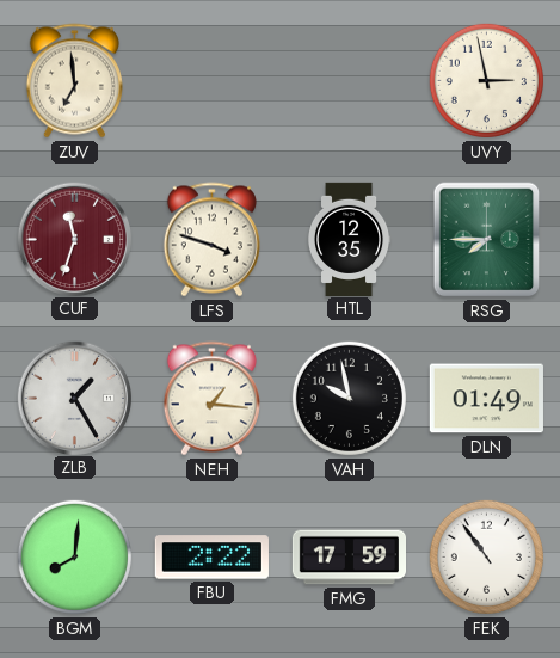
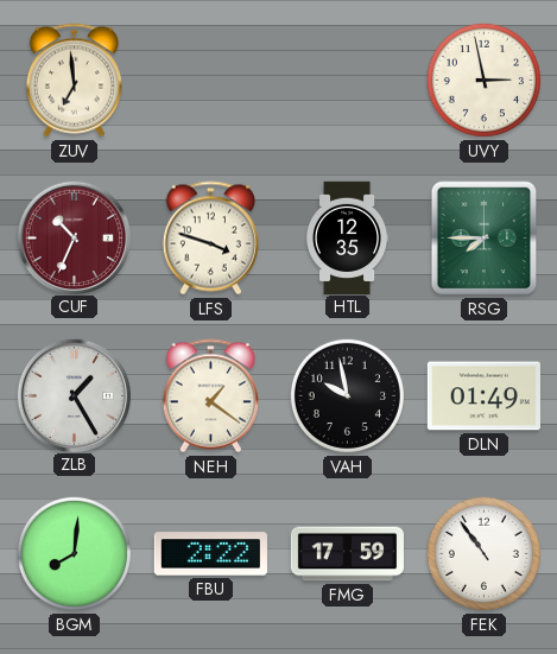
CUF: 11:33 -> 10:34
NEH: 1:16 -> 1:21
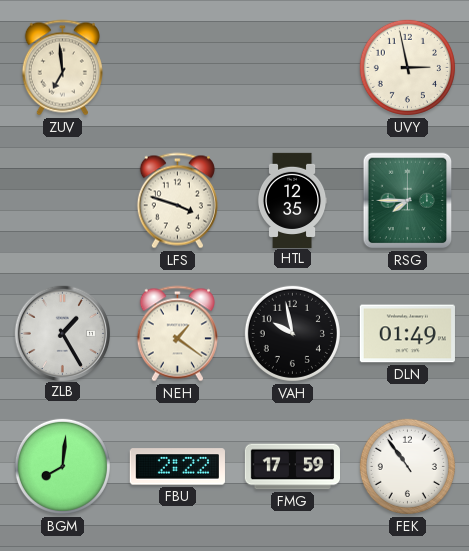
CUF: 10:34 -> none
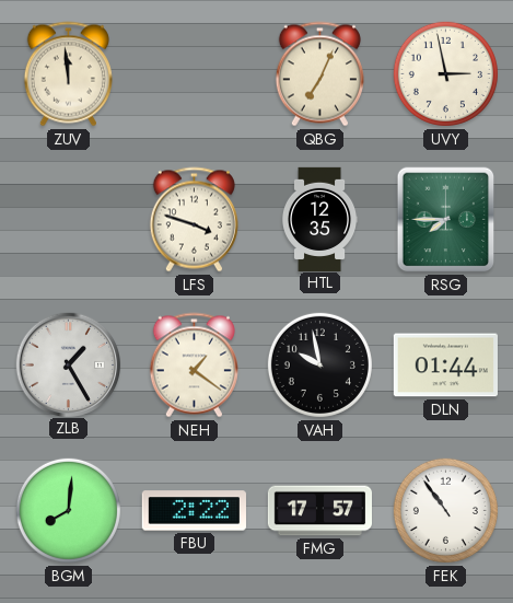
ZUV: 6:59 -> 11:59
QBG: none -> 7:04
DLN: 01:49 -> 01:44
FMG: 17:59 -> 17:57
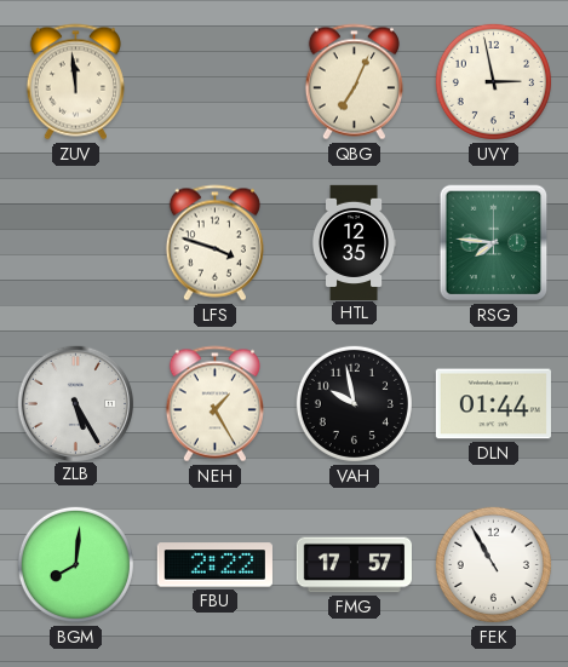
RSG: 7:45 -> 7:46
ZLB: 1:25 -> 5:25
NEH: 1:21 -> 1:25
FEK: 10:54 -> 10:55
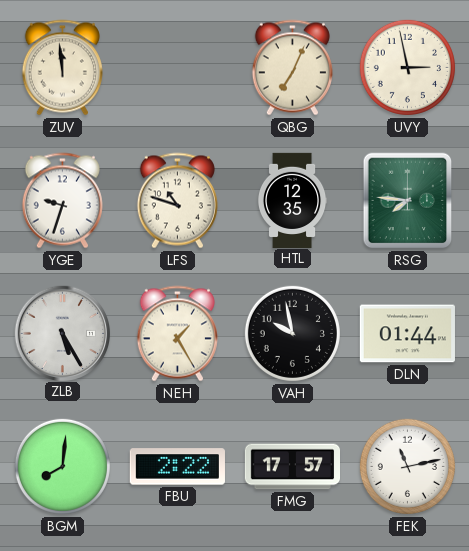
YGE: none -> 9:33
LFS: 3:48 -> 10:48
FEK: 10:55 -> 11:13
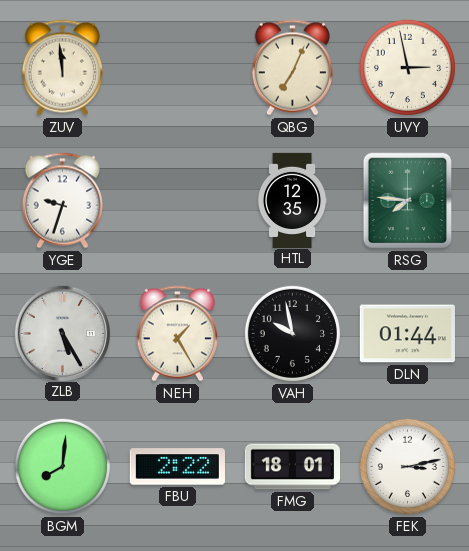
LFS: 10:48 -> none
FMG: 17:57 -> 18:01
FEK: 11:13 -> 3:13
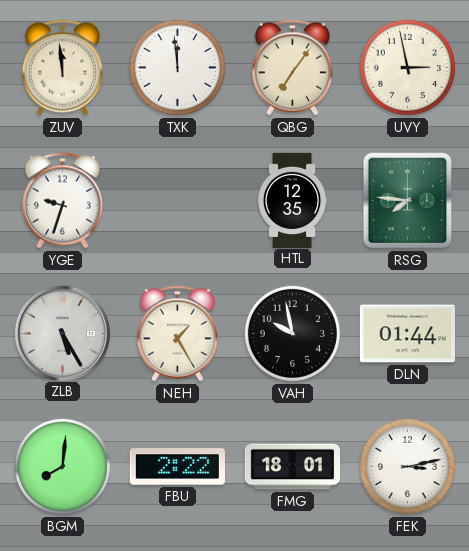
TXK: none -> 11:59
QBG: 7:04 -> 7:06
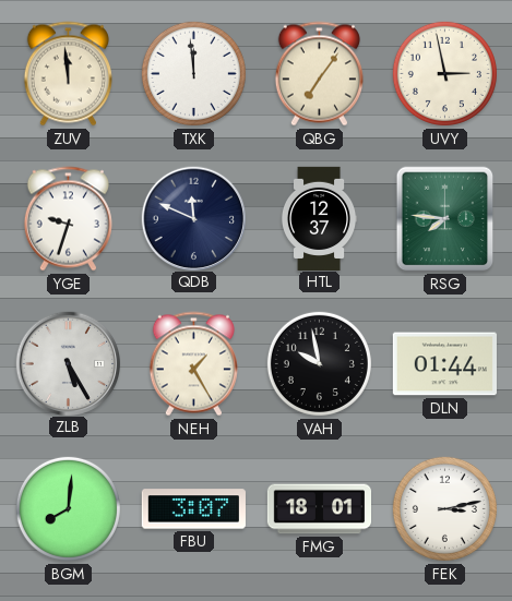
QDB: none -> 11:49
HTL: 12:35 -> 12:37
FBU: 2:22 -> 3:07
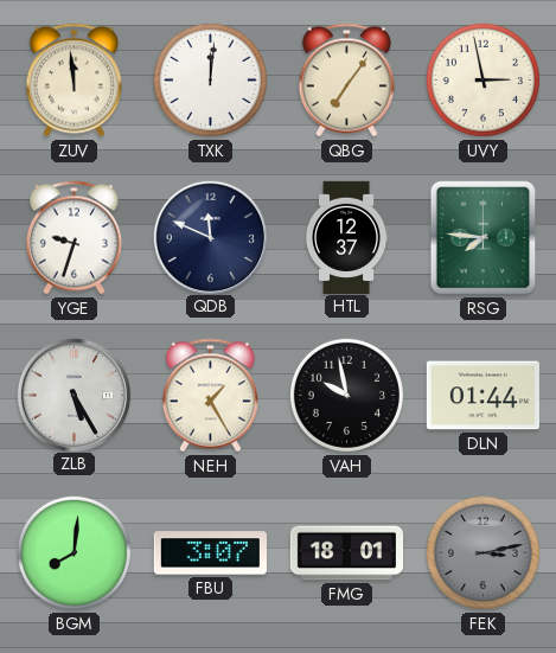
TXK: 11:59 -> 12:01
FEK dial: white -> grey
